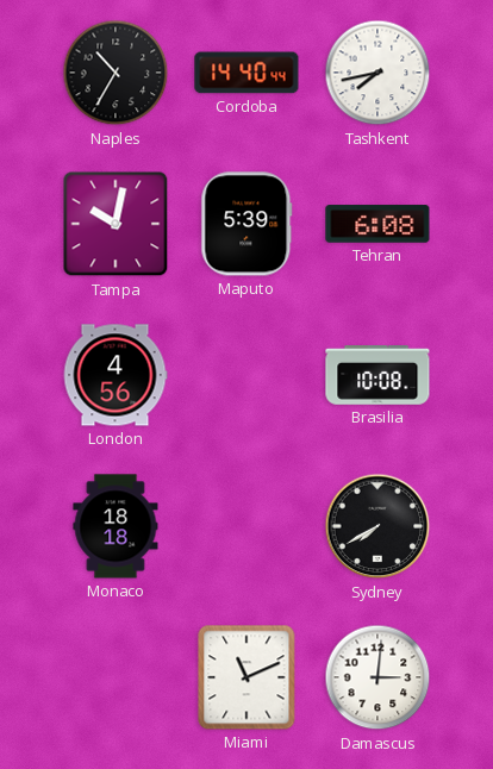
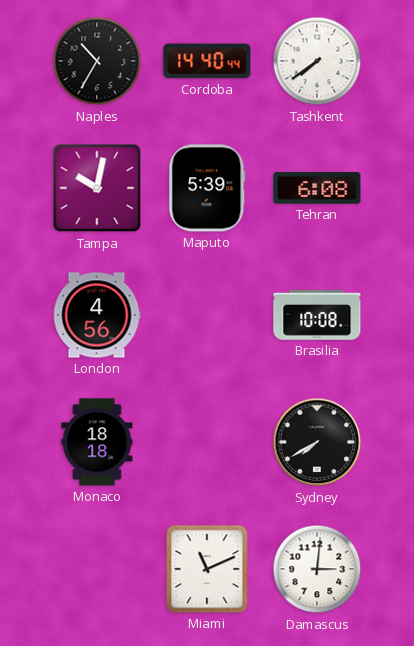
Tashkent: 7:43 -> 7:39
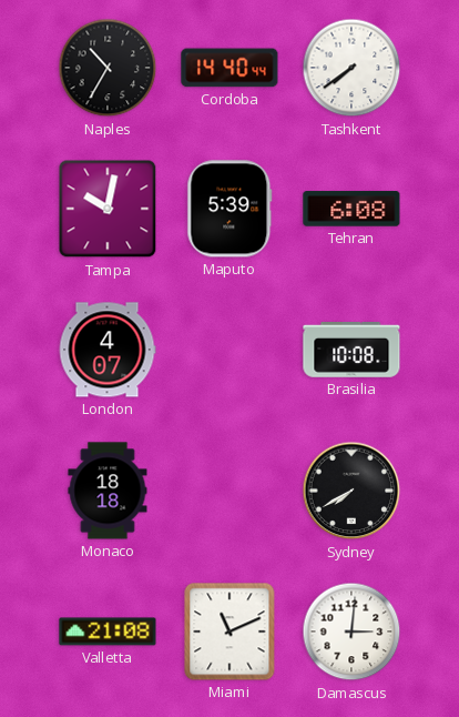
London: 4:56 -> 4:07
Valletta: none -> 21:08
